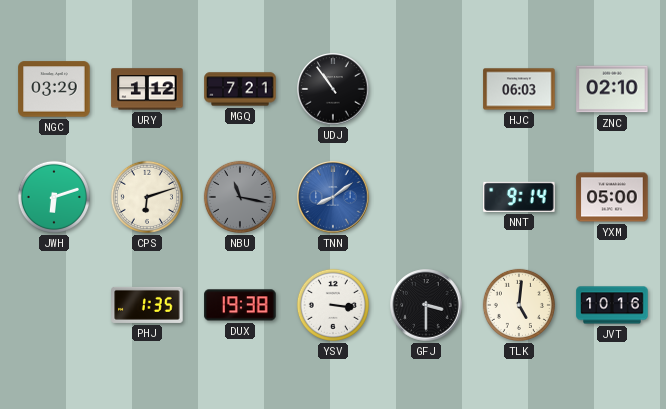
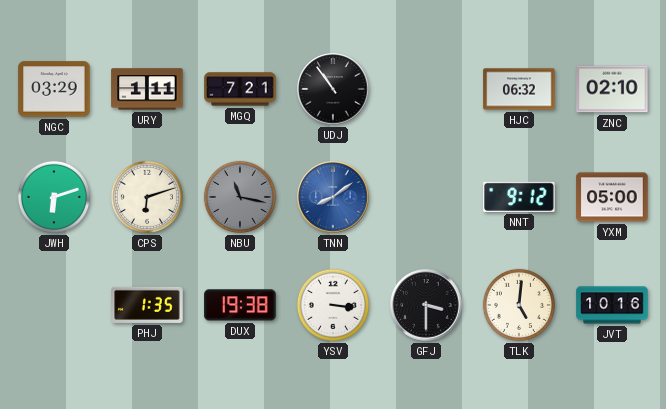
URY: 1:12 -> 1:11
HJC: 06:03 -> 06:32
NNT: 9:14 -> 9:12
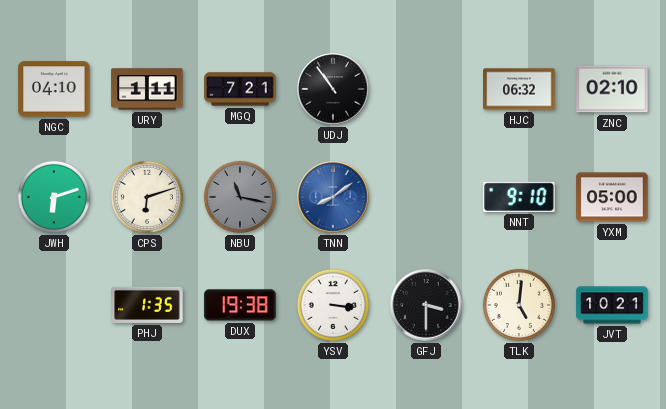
NGC: 03:29 -> 04:10
NNT: 9:12 -> 9:10
JVT: 10:16 -> 10:21
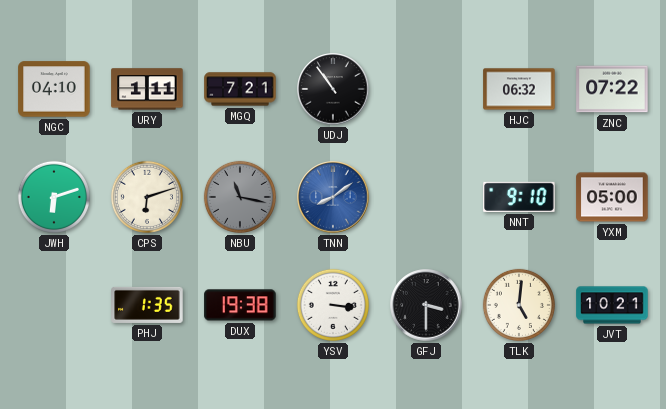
ZNC: 02:10 -> 07:22
